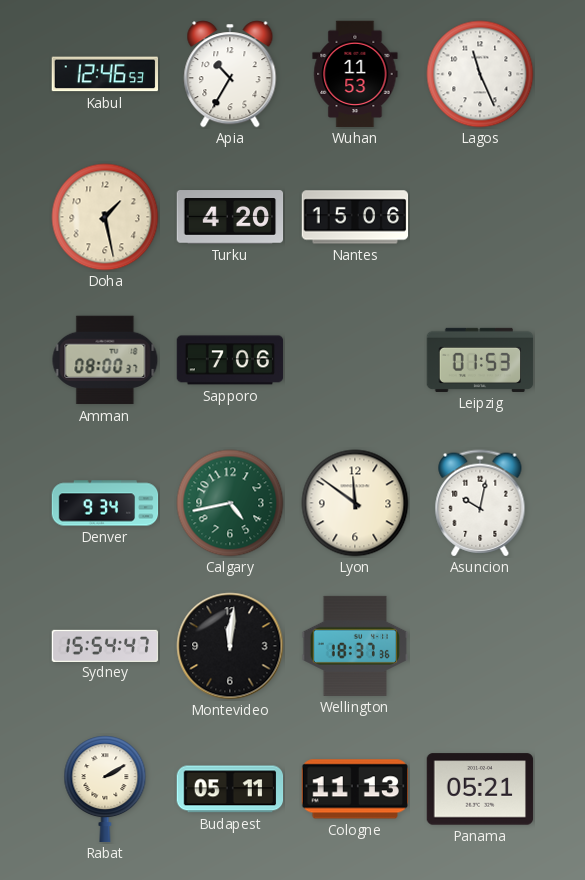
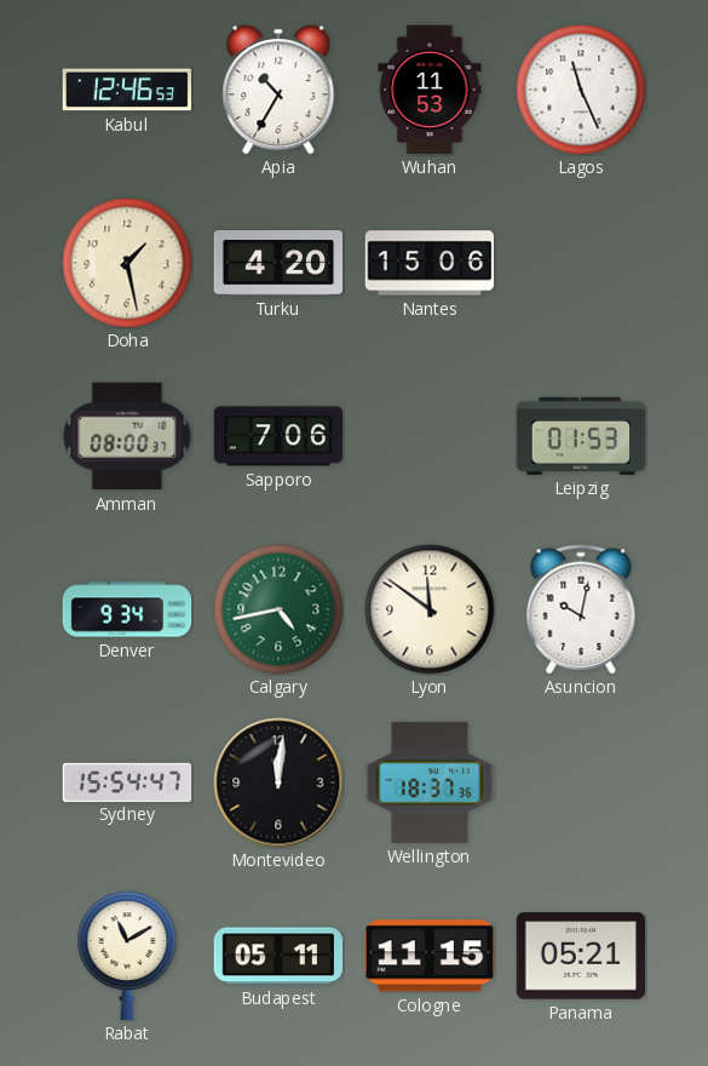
Rabat: 2:10 -> 11:10
Cologne: 11:13 -> 11:15
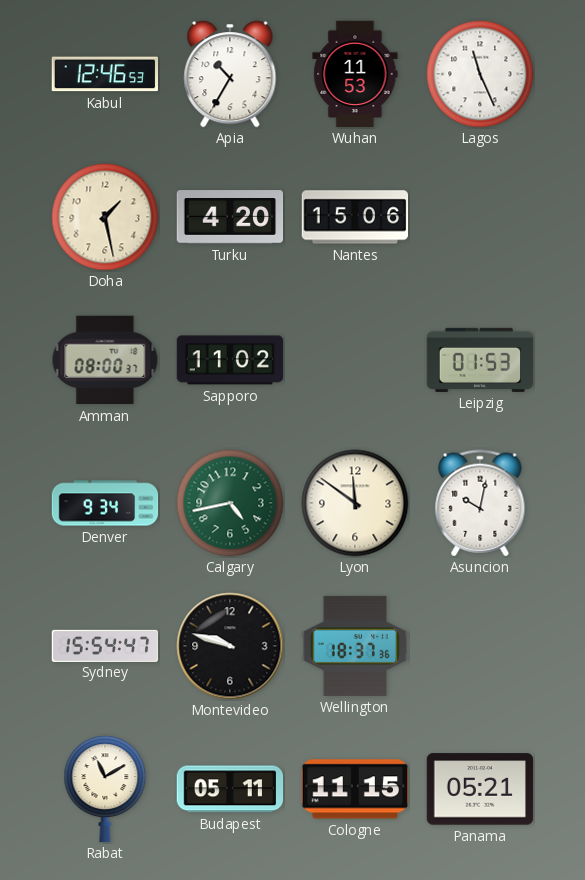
Sapporo: 7:06 -> 11:02
Montevideo: 12:01 -> 9:48
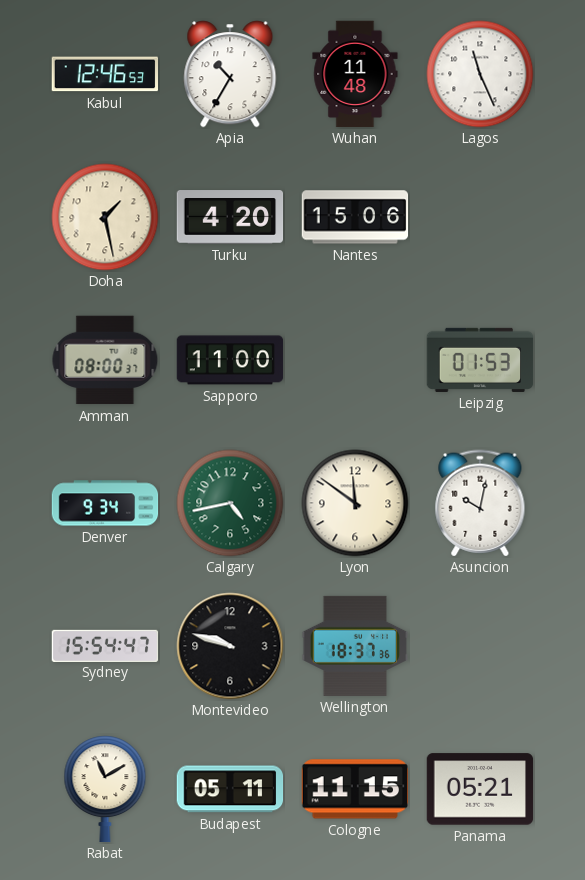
Wuhan: 11:53 -> 11:48
Sapporo: 11:02 -> 11:00
